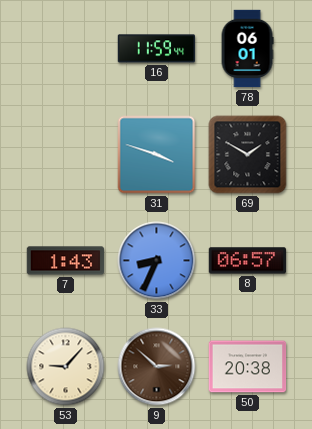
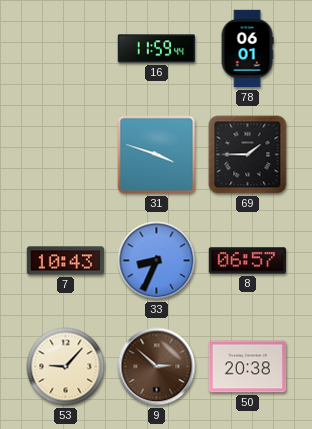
69: 1:50 -> 1:45
7: 1:43 -> 10:43
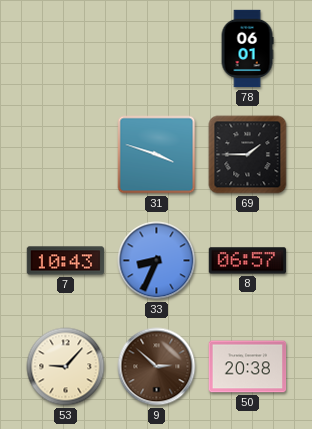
16: 11:59 -> none
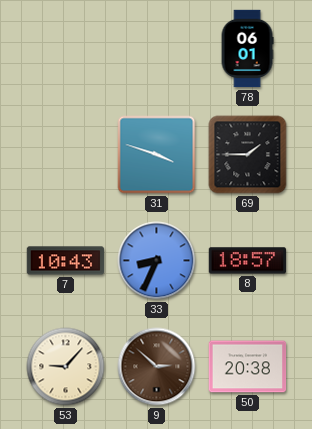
8: 06:57 -> 18:57
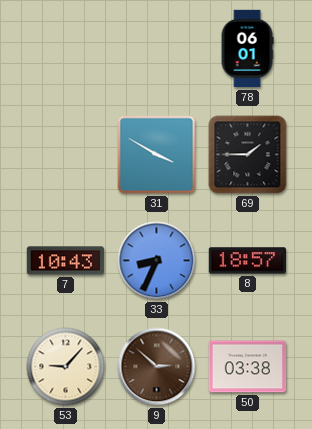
31: 3:48 -> 3:50
50: 20:38 -> 03:38
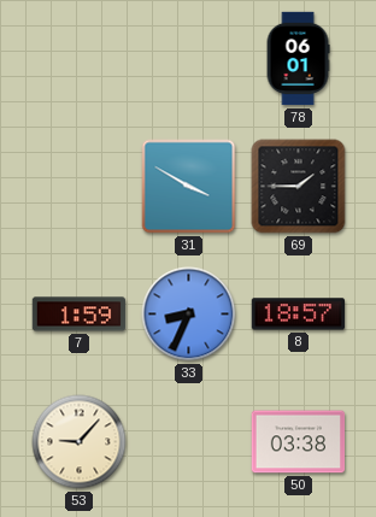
7: 10:43 -> 1:59
9: 2:52 -> none
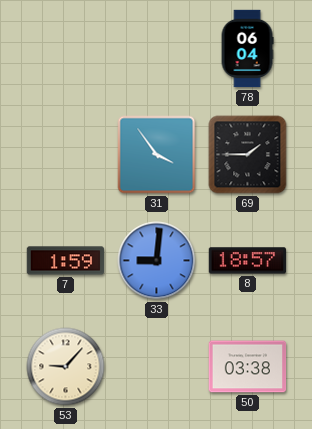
78: 06:01 -> 06:04
31: 3:50 -> 3:54
33: 8:34 -> 9:01
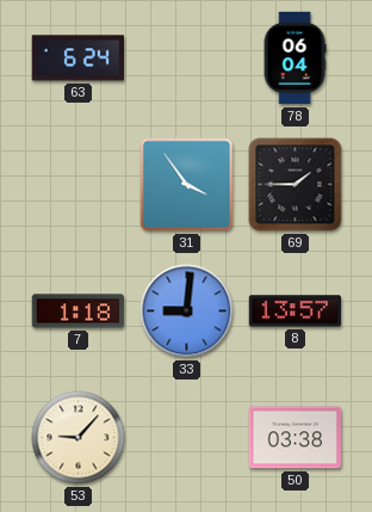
63: none -> 6:24
7: 1:59 -> 1:18
8: 18:57 -> 13:57
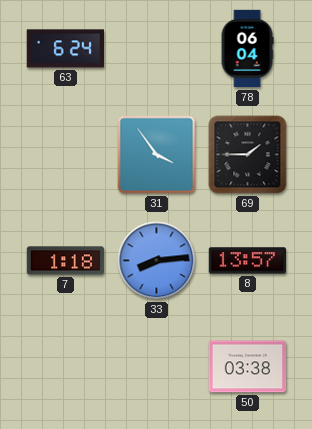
33: 9:01 -> 8:14
53: 9:07 -> none
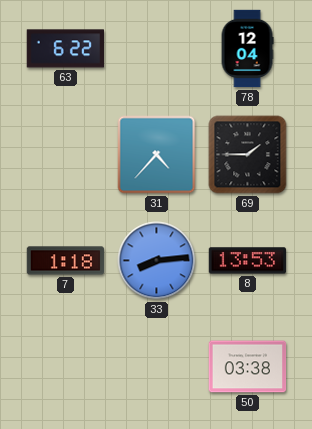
63: 6:24 -> 6:22
78: 06:04 -> 12:04
31: 3:54 -> 4:37
8: 13:57 -> 13:53
